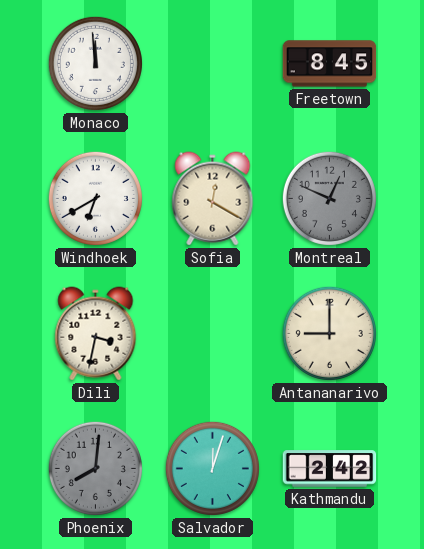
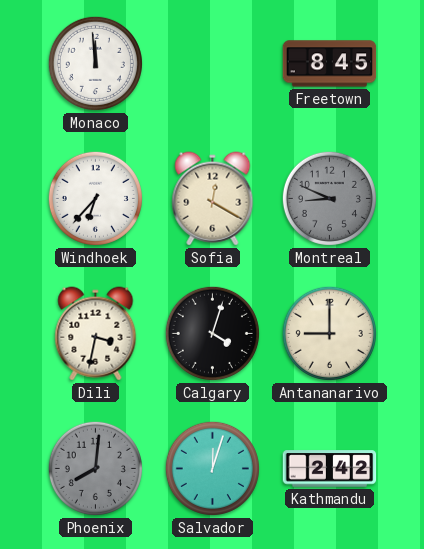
Windhoek: 6:40 -> 6:37
Montreal: 12:49 -> 8:49
Calgary: none -> 4:03
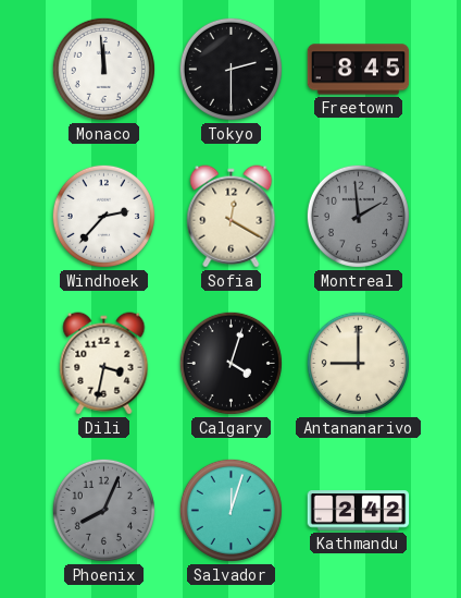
Tokyo: none -> 2:30
Windhoek: 6:37 -> 2:37
Montreal: 8:49 -> 1:59
Phoenix: 8:01 -> 8:04
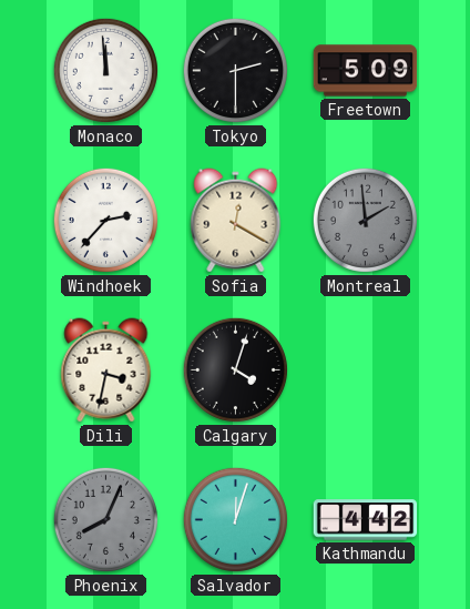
Freetown: 8:45 -> 5:09
Antananarivo: 9:00 -> none
Kathmandu: 2:42 -> 4:42
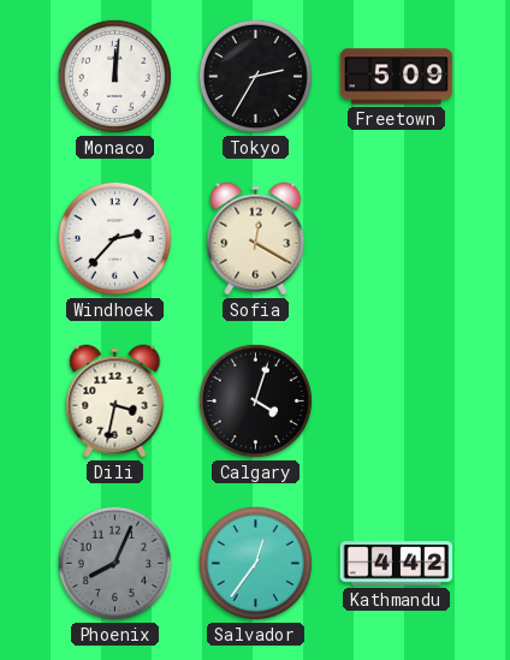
Monaco: 11:59 -> 12:01
Tokyo: 2:30 -> 2:35
Montreal: 1:59 -> none
Salvador: 12:03 -> 12:36
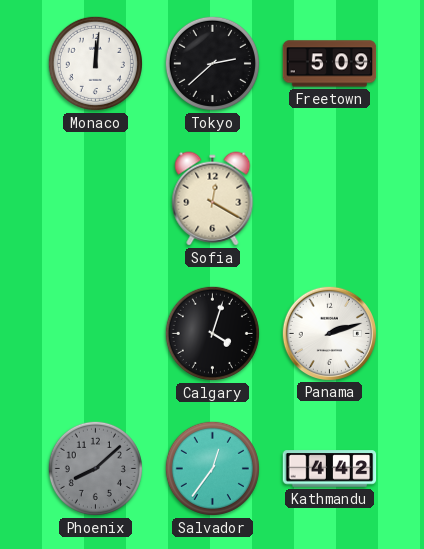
Tokyo: 2:35 -> 2:38
Windhoek: 2:37 -> none
Dili: 3:32 -> none
Panama: none -> 2:12
Phoenix: 8:04 -> 8:08
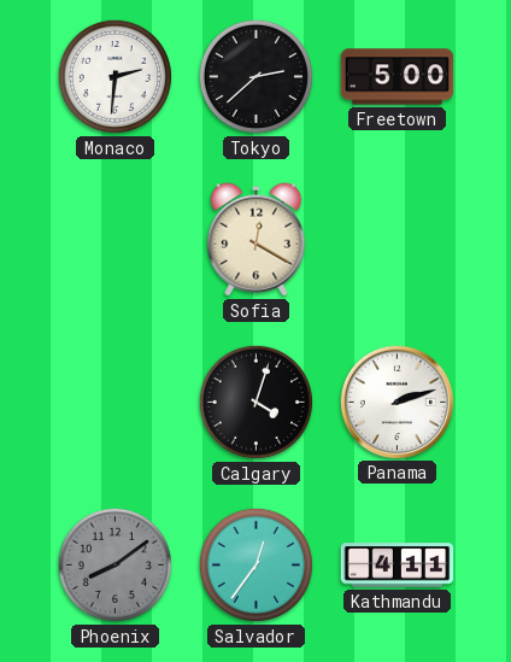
Monaco: 12:01 -> 2:31
Freetown: 5:09 -> 5:00
Phoenix: 8:08 -> 8:09
Kathmandu: 4:42 -> 4:11
